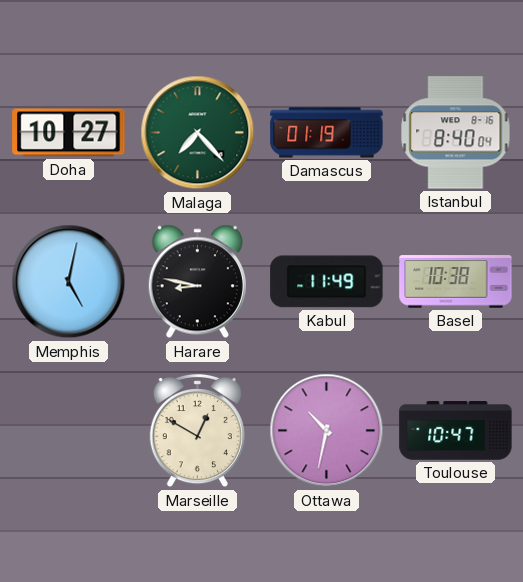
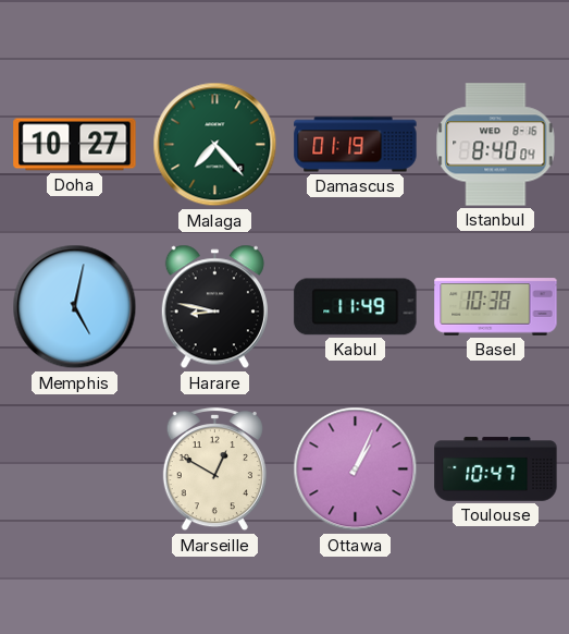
Ottawa: 10:32 -> 1:04
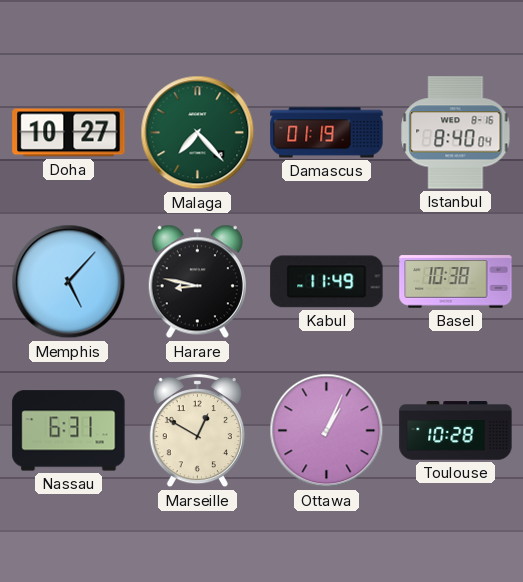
Memphis: 5:02 -> 5:07
Nassau: none -> 6:31
Toulouse: 10:47 -> 10:28
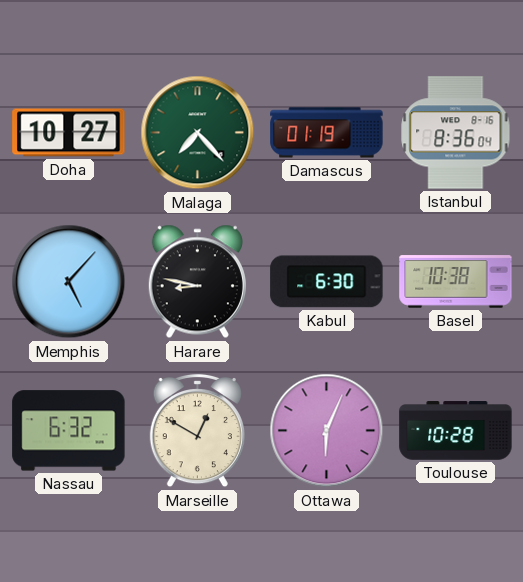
Istanbul: 8:40 -> 8:36
Kabul: 11:49 -> 6:30
Nassau: 6:31 -> 6:32
Ottawa: 1:04 -> 6:04
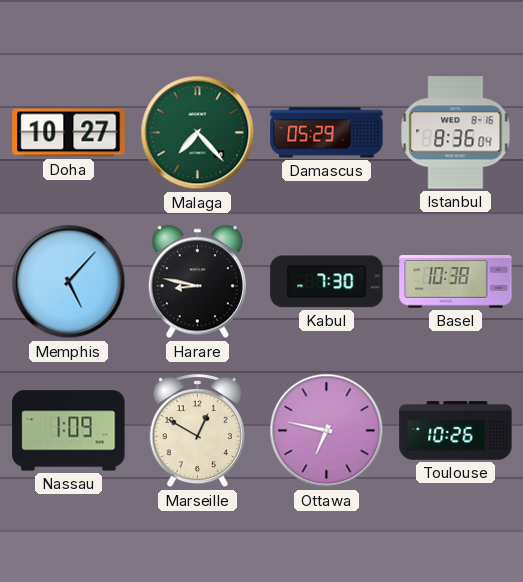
Damascus: 01:19 -> 05:29
Kabul: 6:30 -> 7:30
Nassau: 6:32 -> 1:09
Ottawa: 6:04 -> 6:47
Toulouse: 10:28 -> 10:26
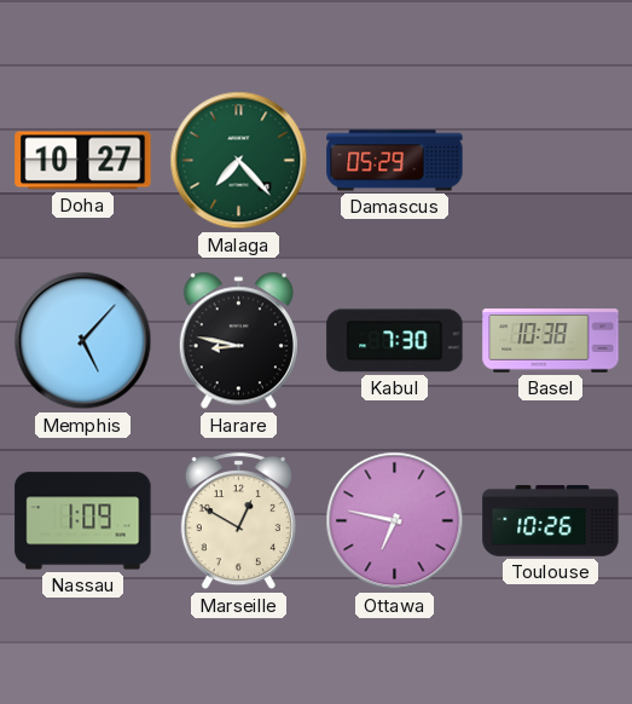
Istanbul: 8:36 -> none
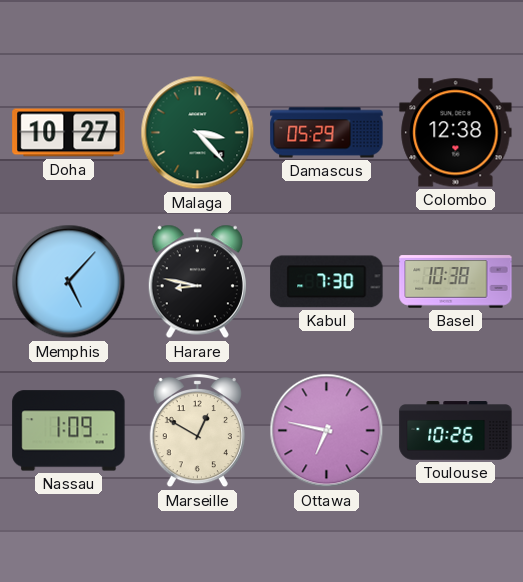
Malaga: 7:23 -> 3:23
Colombo: none -> 12:38
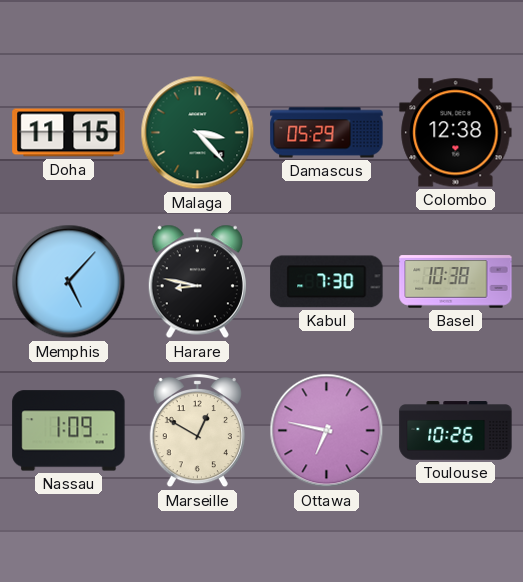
Doha: 10:27 -> 11:15
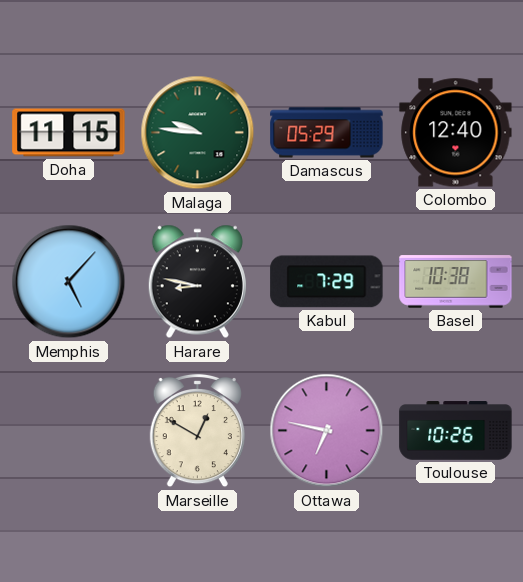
Malaga: 3:23 -> 9:46
Colombo: 12:38 -> 12:40
Kabul: 7:30 -> 7:29
Nassau: 1:09 -> none
